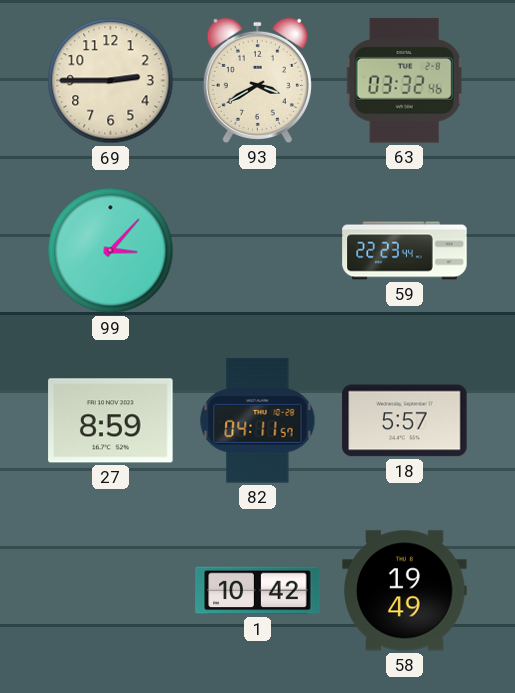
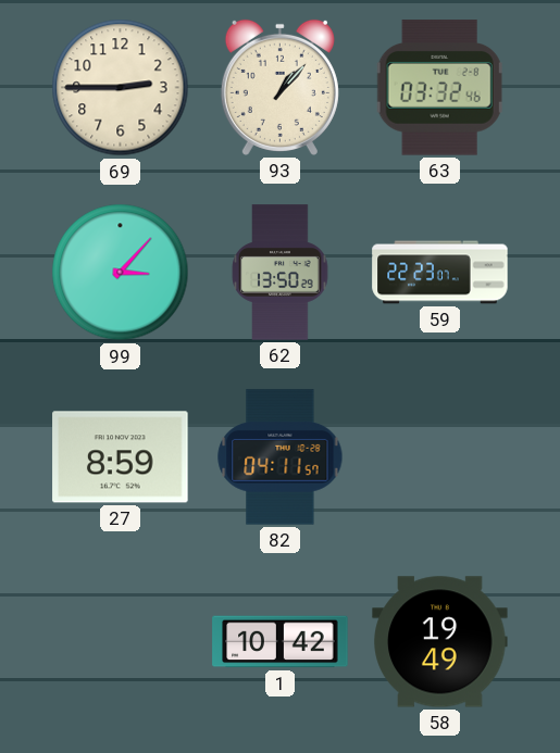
93: 3:40 -> 1:07
62: none -> 13:50
59: 22:23:44 -> 22:23:07
18: 5:57 -> none
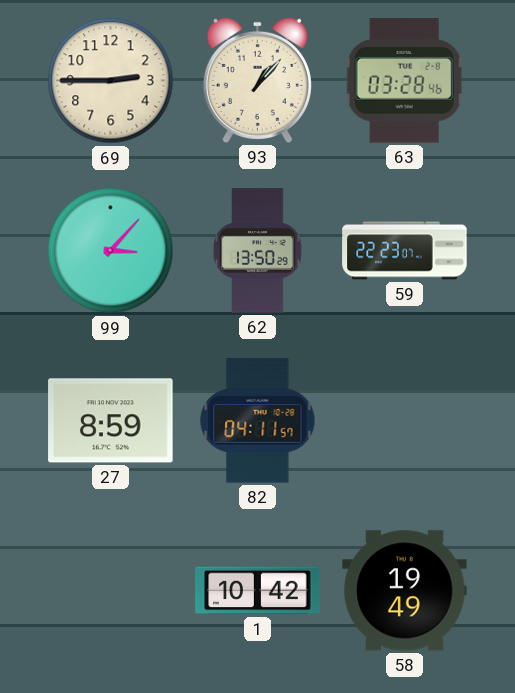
63: 03:32 -> 03:28
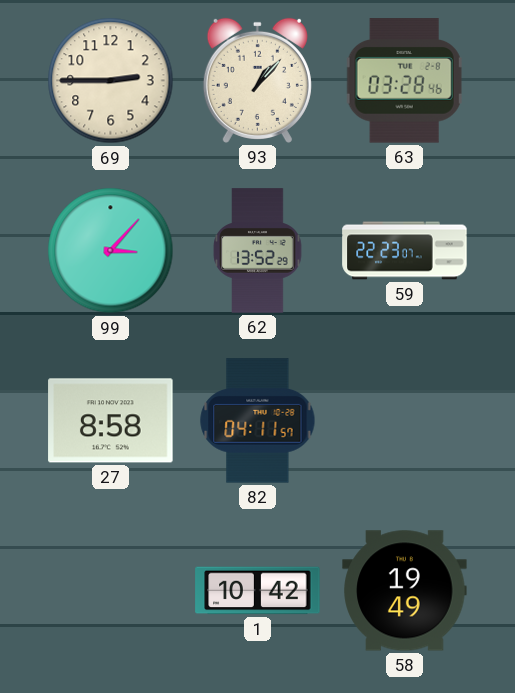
62: 13:50 -> 13:52
27: 8:59 -> 8:58
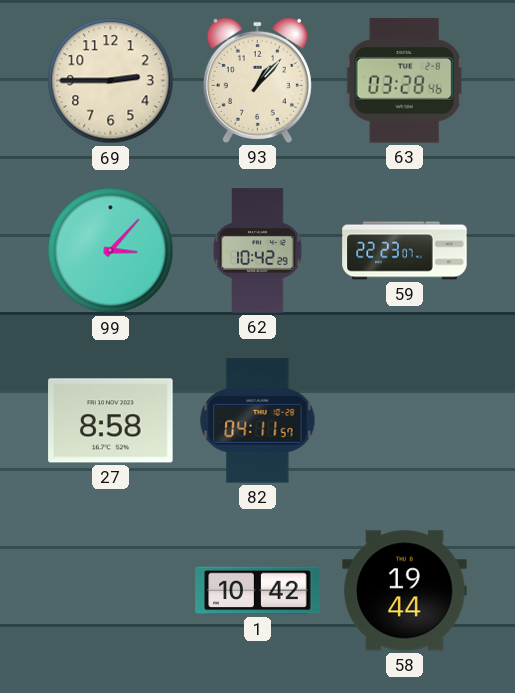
62: 13:52 -> 10:42
58: 19:49 -> 19:44
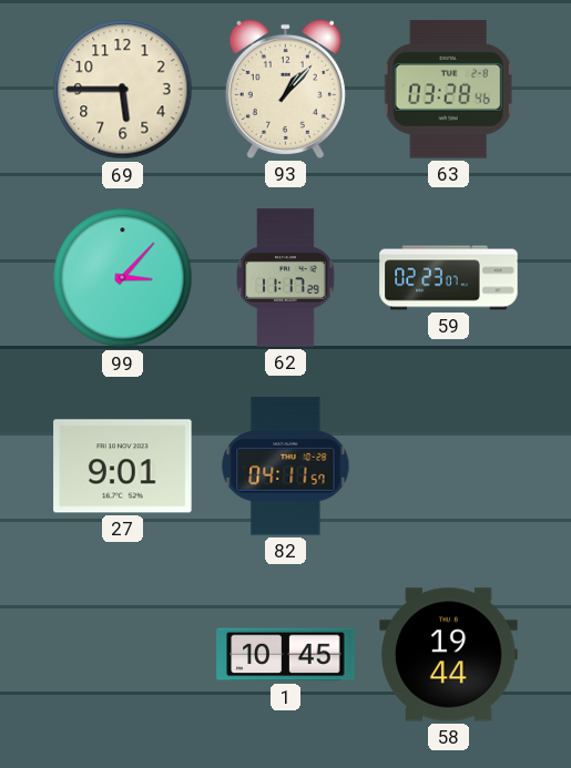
69: 2:45 -> 5:45
62: 10:42 -> 11:17
59: 22:23 -> 02:23
27: 8:58 -> 9:01
1: 10:42 -> 10:45
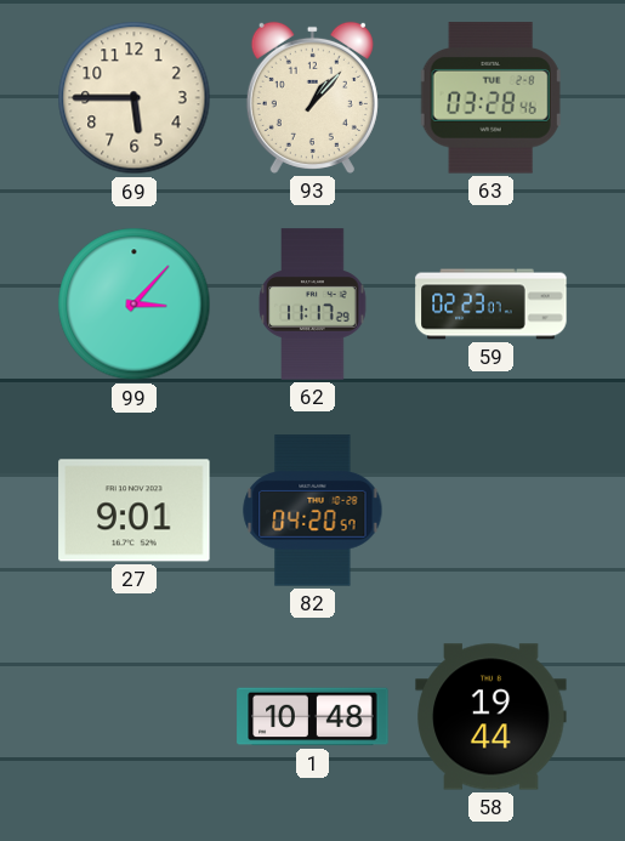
82: 04:11 -> 04:20
1: 10:45 -> 10:48
